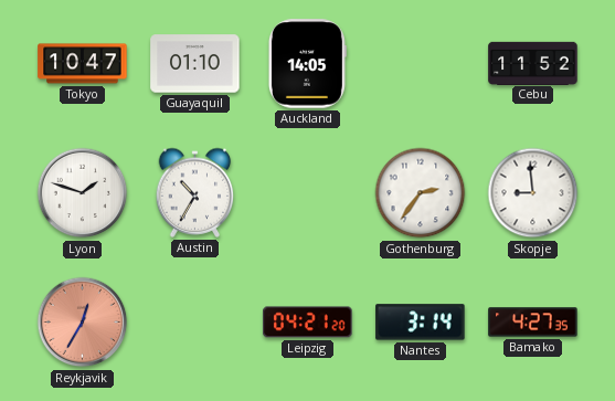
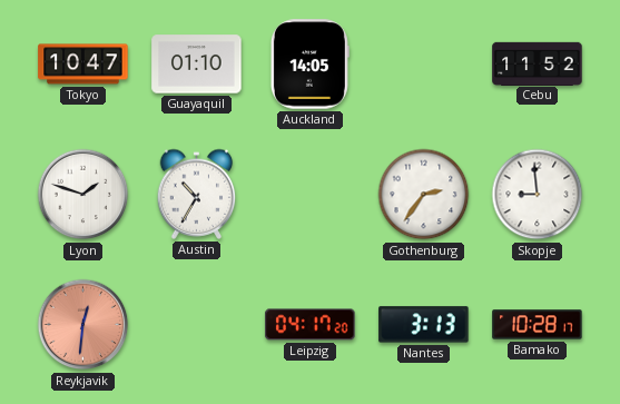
Reykjavik: 12:35 -> 12:31
Leipzig: 04:21 -> 04:17
Nantes: 3:14 -> 3:13
Bamako: 4:27 -> 10:28
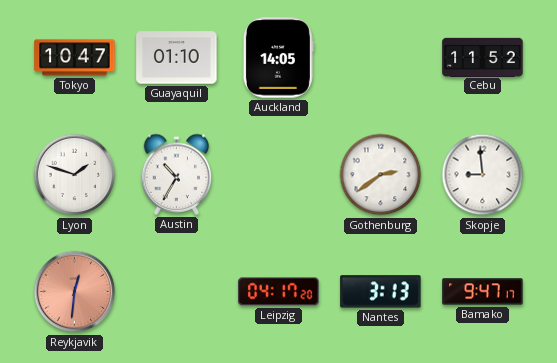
Gothenburg: 2:36 -> 2:39
Bamako: 10:28 -> 9:47
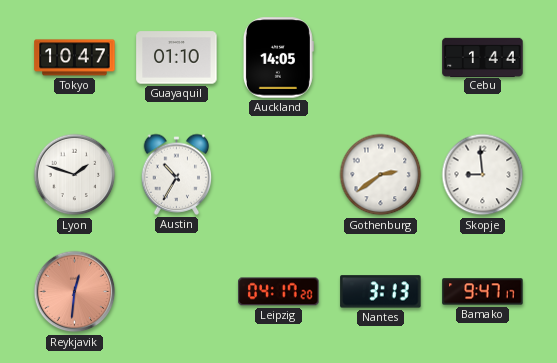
Cebu: 11:52 -> 1:44
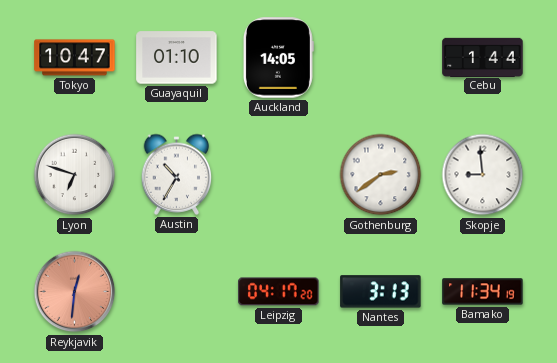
Lyon: 1:48 -> 6:48
Bamako: 9:47 -> 11:34
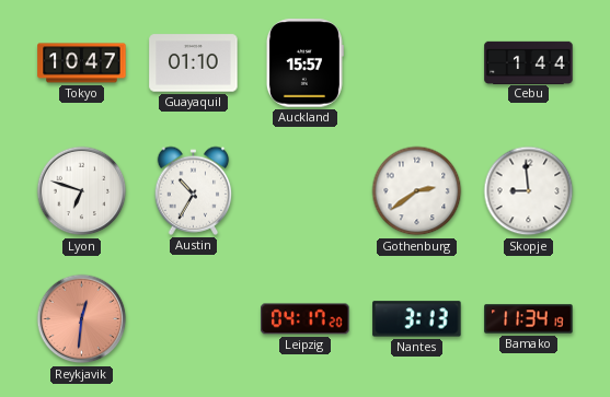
Auckland: 14:05 -> 15:57
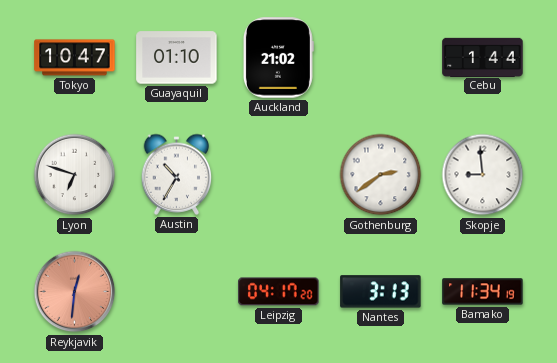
Auckland: 15:57 -> 21:02
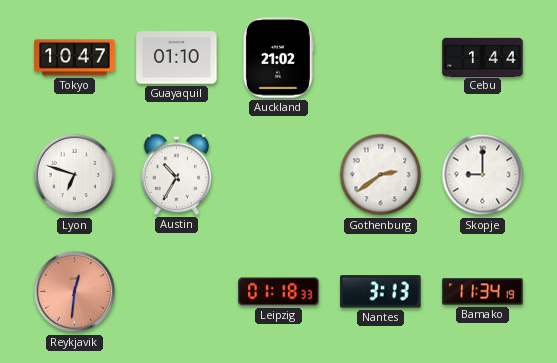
Skopje: 8:59 -> 9:00
Leipzig: 04:17 -> 01:18
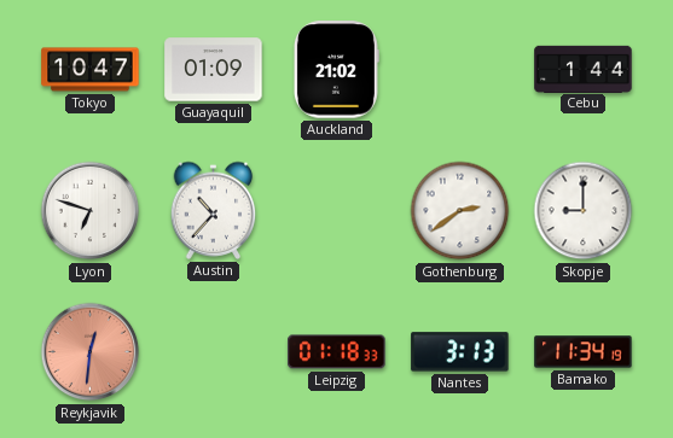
Guayaquil: 01:10 -> 01:09
Austin: 10:35 -> 10:37
